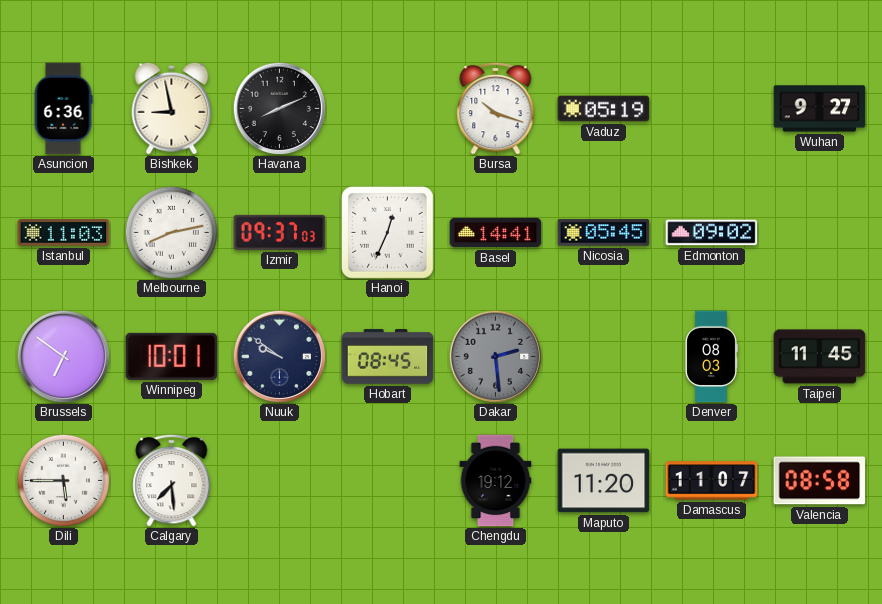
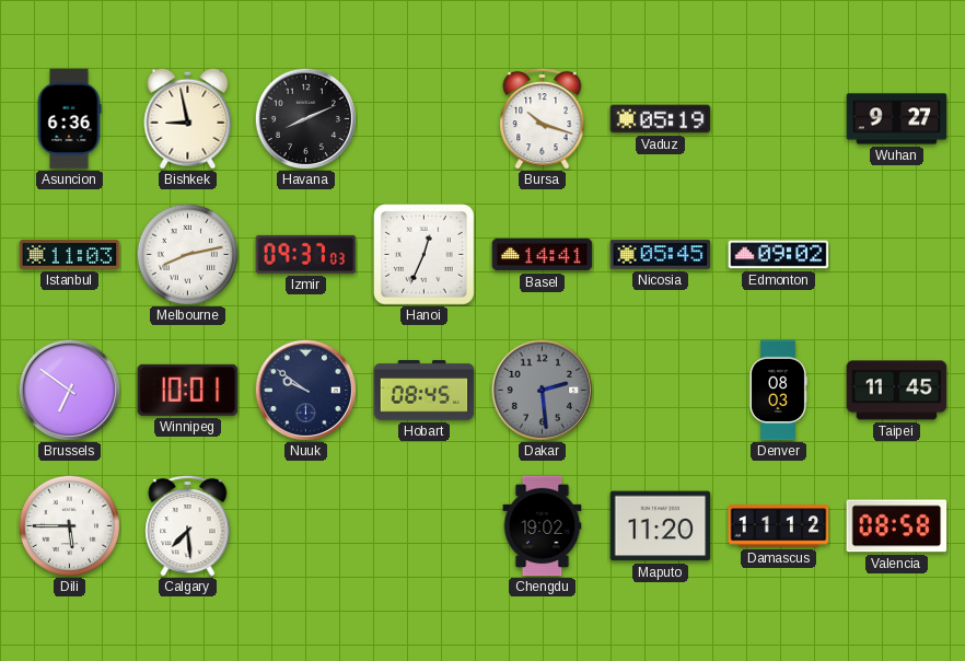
Chengdu: 19:12 -> 19:02
Damascus: 11:07 -> 11:12
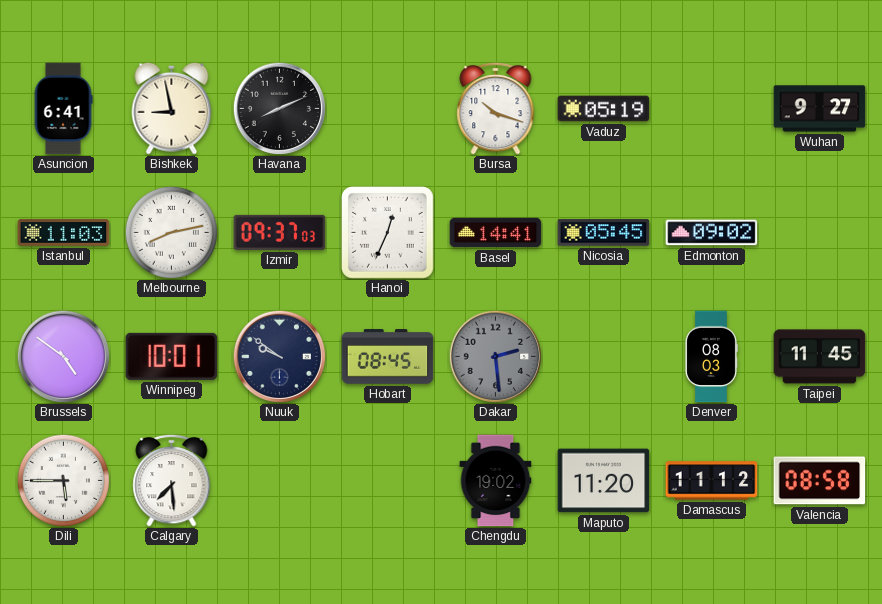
Asuncion: 6:36 -> 6:41
Brussels: 6:51 -> 4:51
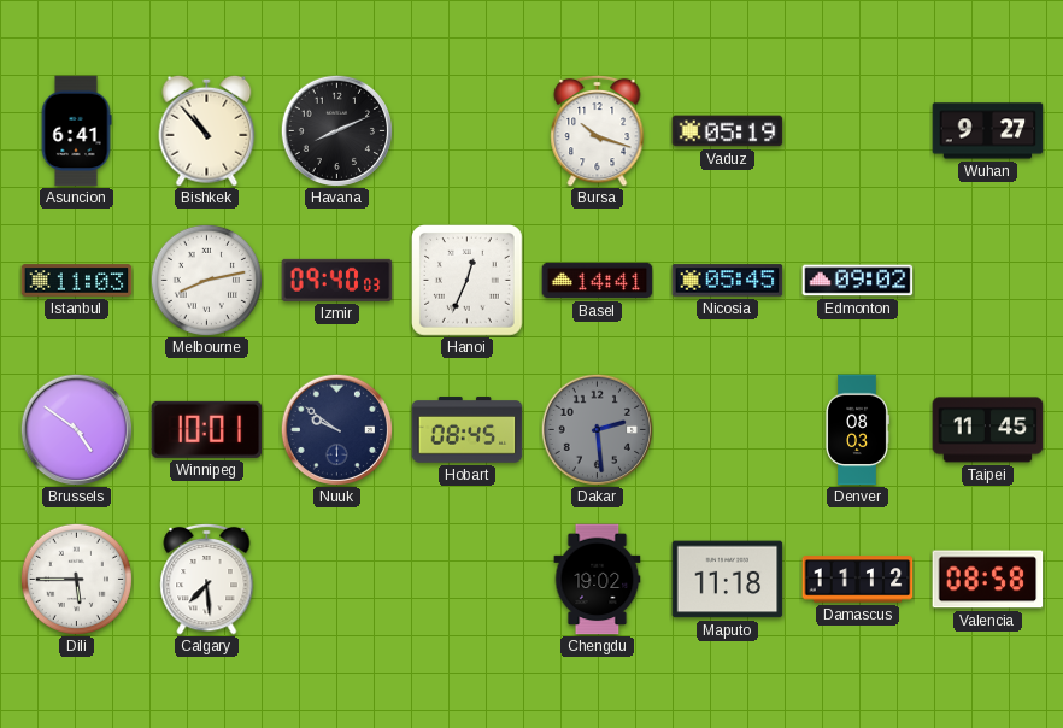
Bishkek: 8:58 -> 10:53
Izmir: 09:37 -> 09:40
Maputo: 11:20 -> 11:18
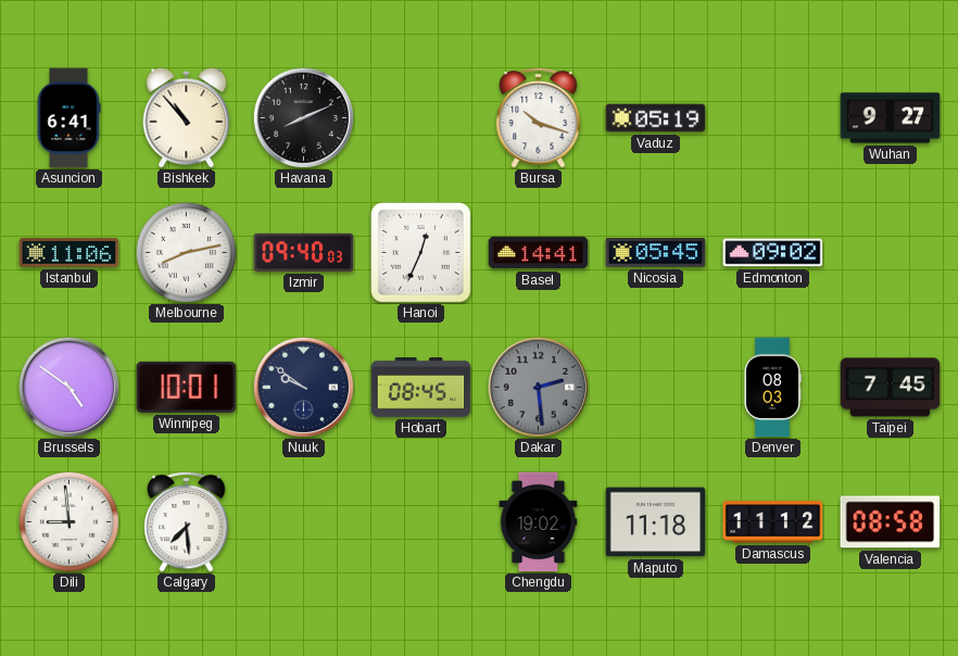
Istanbul: 11:03 -> 11:06
Taipei: 11:45 -> 7:45
Dili: 5:45 -> 8:59
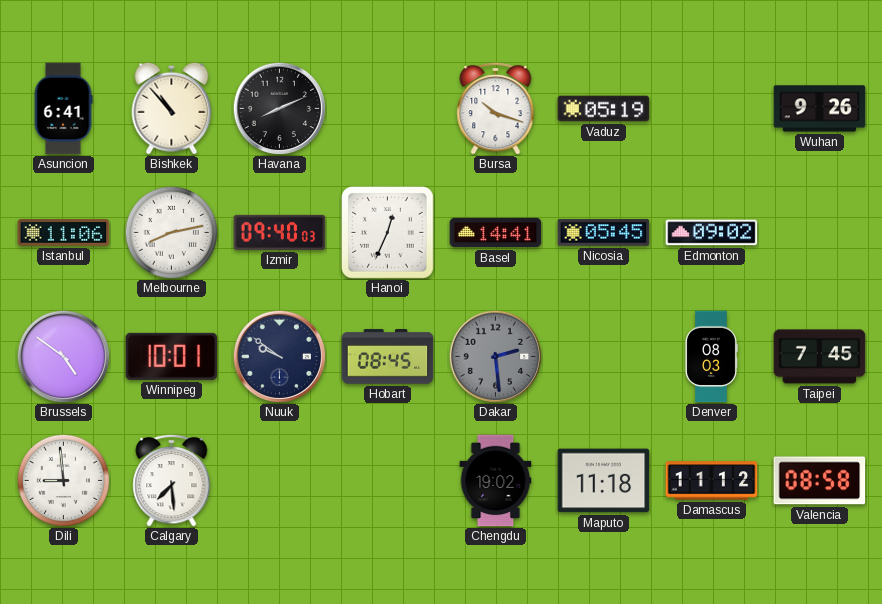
Wuhan: 9:27 -> 9:26
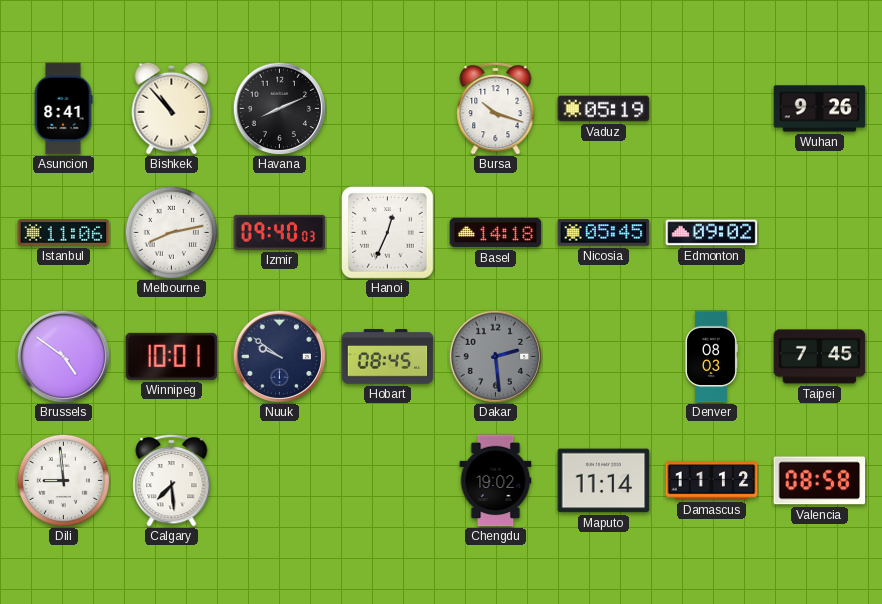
Asuncion: 6:41 -> 8:41
Basel: 14:41 -> 14:18
Maputo: 11:18 -> 11:14
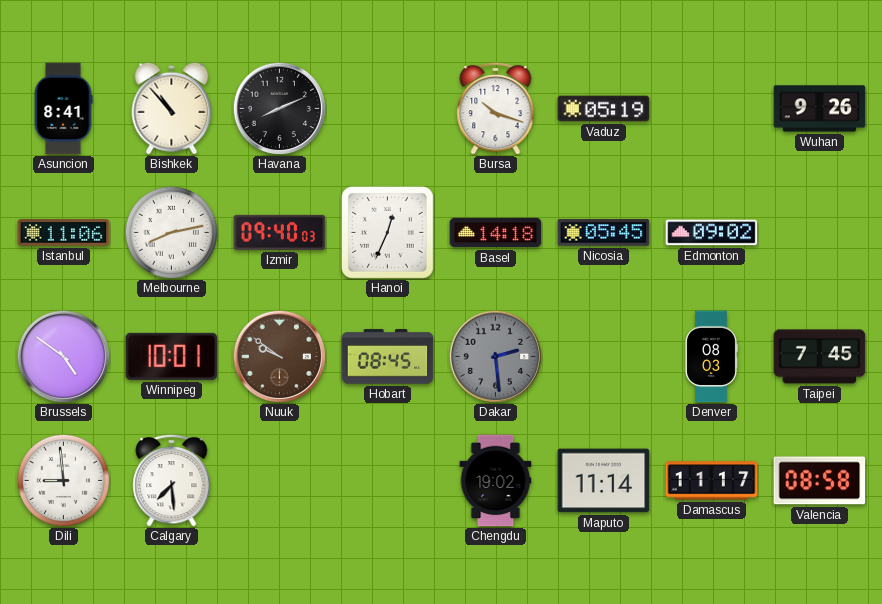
Nuuk dial: navy -> brown
Damascus: 11:12 -> 11:17
